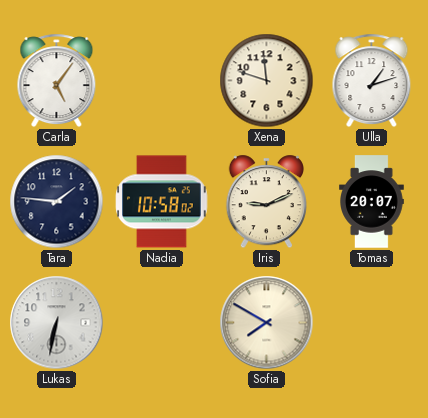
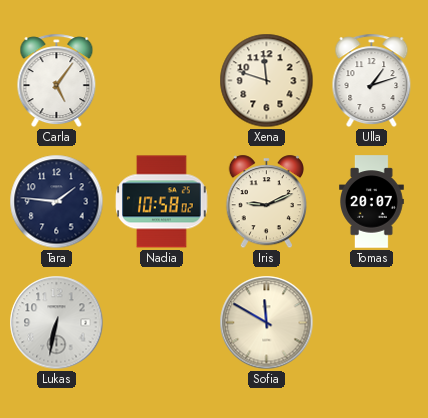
Sofia: 7:50 -> 11:50
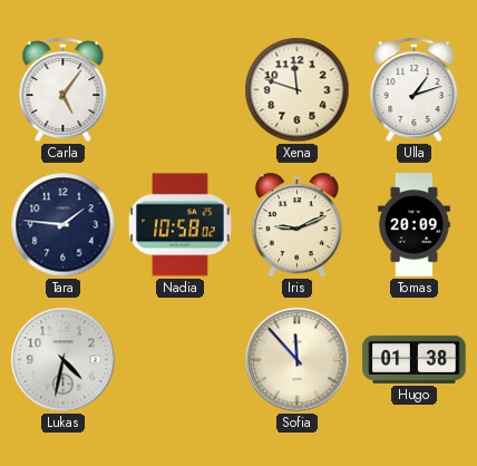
Tomas: 20:07 -> 20:09
Lukas: 6:32 -> 4:32
Sofia: 11:50 -> 11:53
Hugo: none -> 01:38
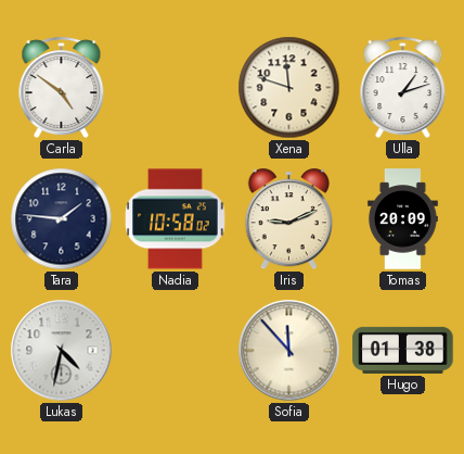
Carla: 5:06 -> 4:51
